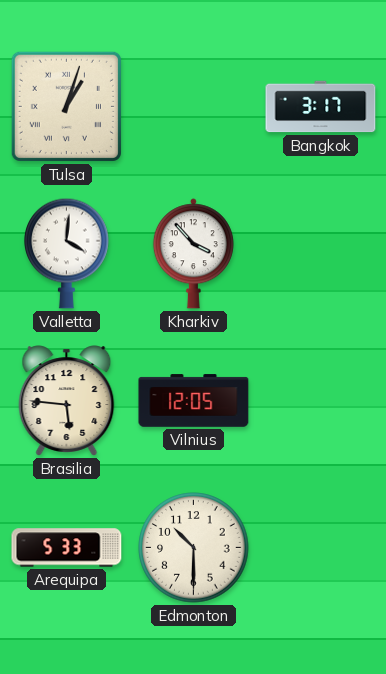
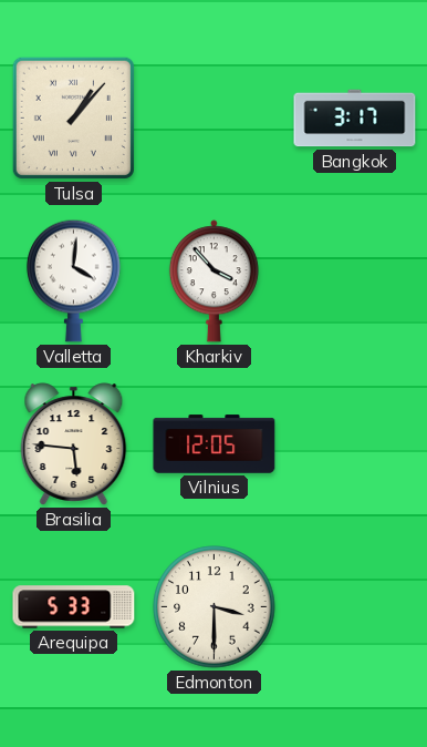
Tulsa: 1:03 -> 1:07
Edmonton: 10:30 -> 3:30
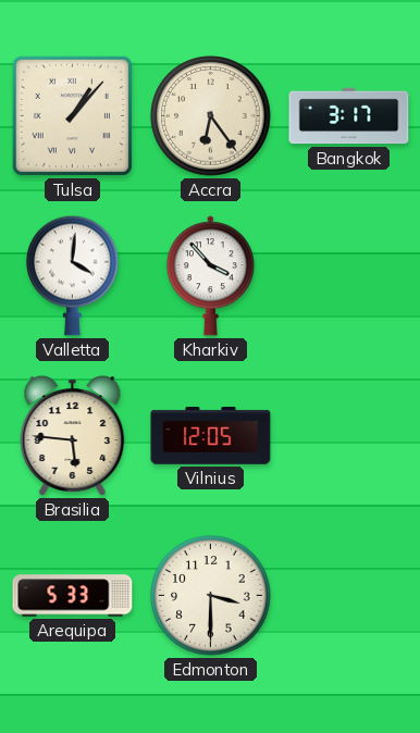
Accra: none -> 6:24
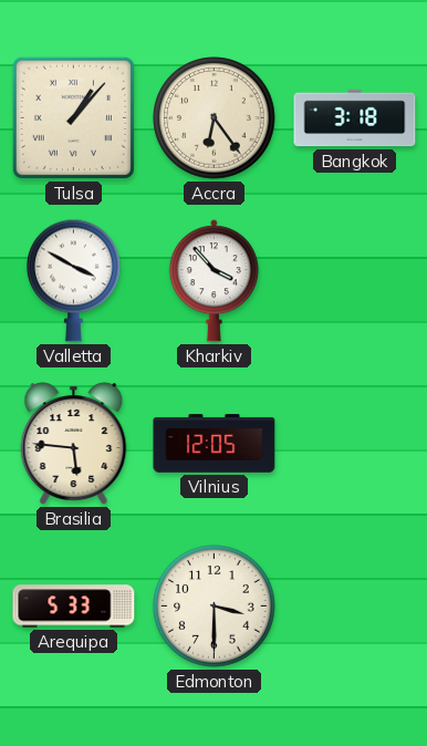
Bangkok: 3:17 -> 3:18
Valletta: 4:01 -> 3:50
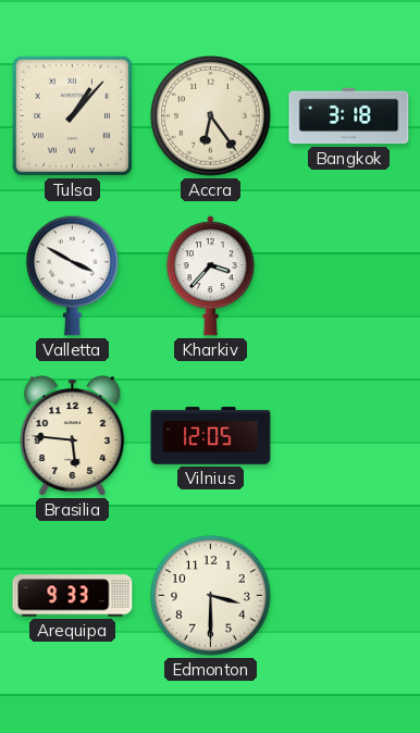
Kharkiv: 3:53 -> 3:37
Arequipa: 5:33 -> 9:33
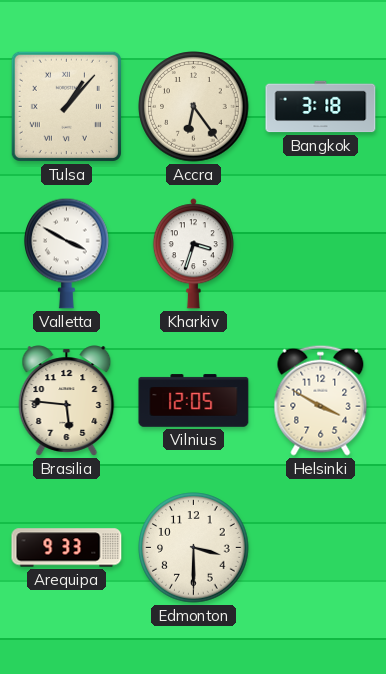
Kharkiv: 3:37 -> 3:33
Helsinki: none -> 3:50
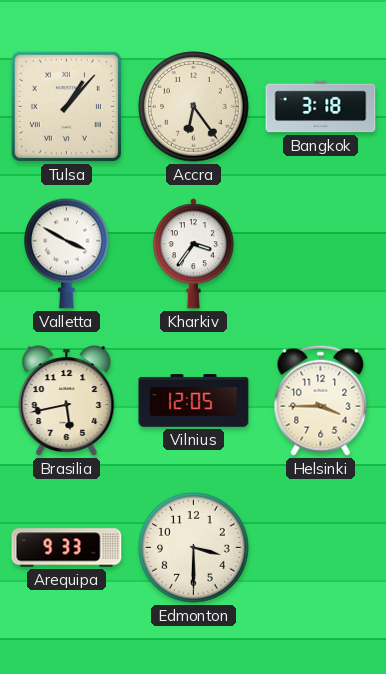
Kharkiv: 3:33 -> 3:36
Brasilia: 5:46 -> 5:43
Helsinki: 3:50 -> 3:45
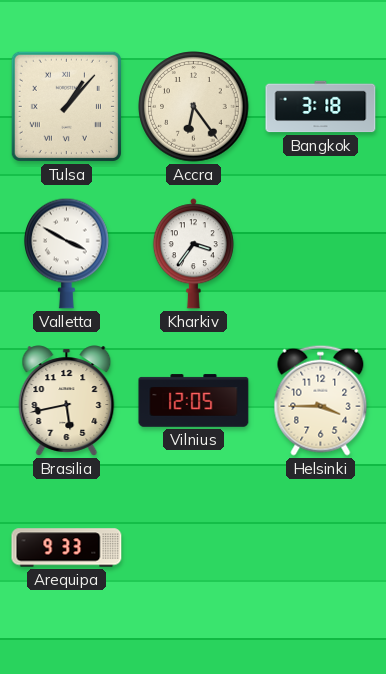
Edmonton: 3:30 -> none
